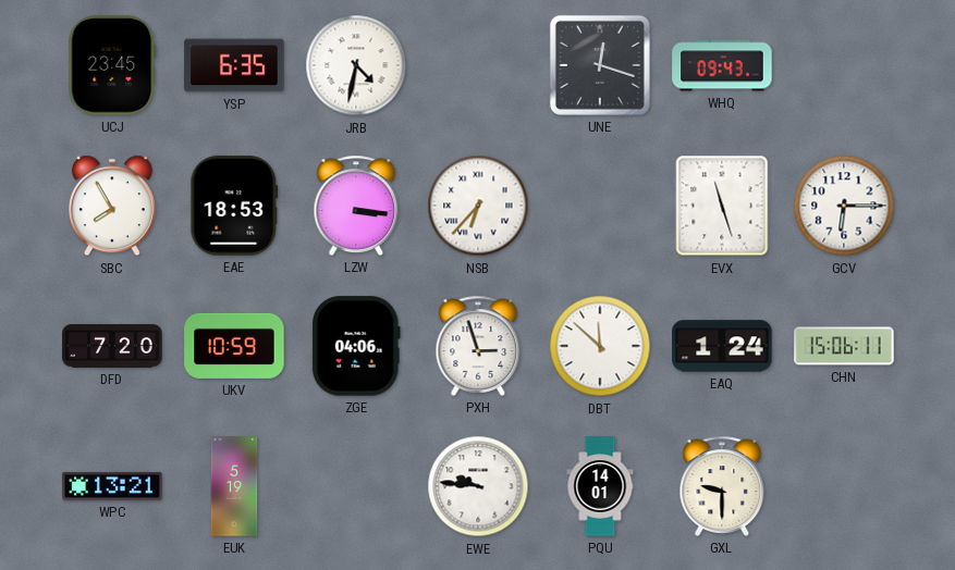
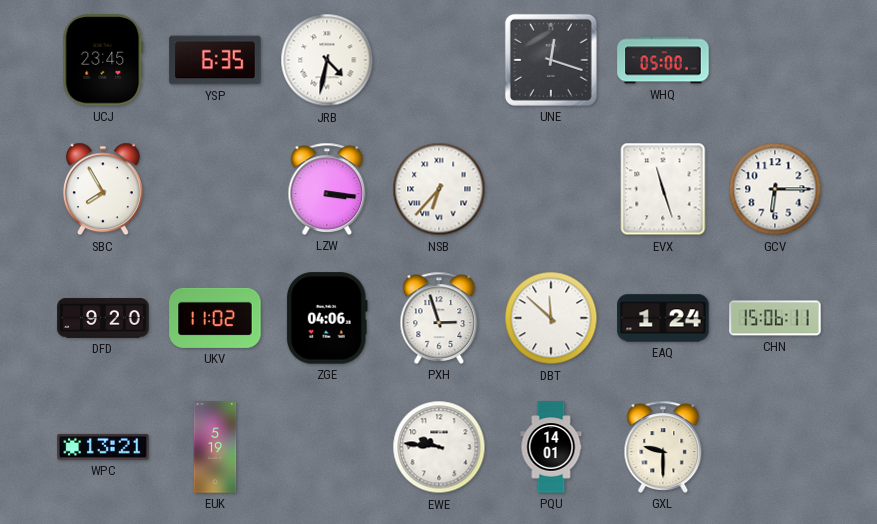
WHQ: 09:43 -> 05:00
EAE: 18:53 -> none
DFD: 7:20 -> 9:20
UKV: 10:59 -> 11:02
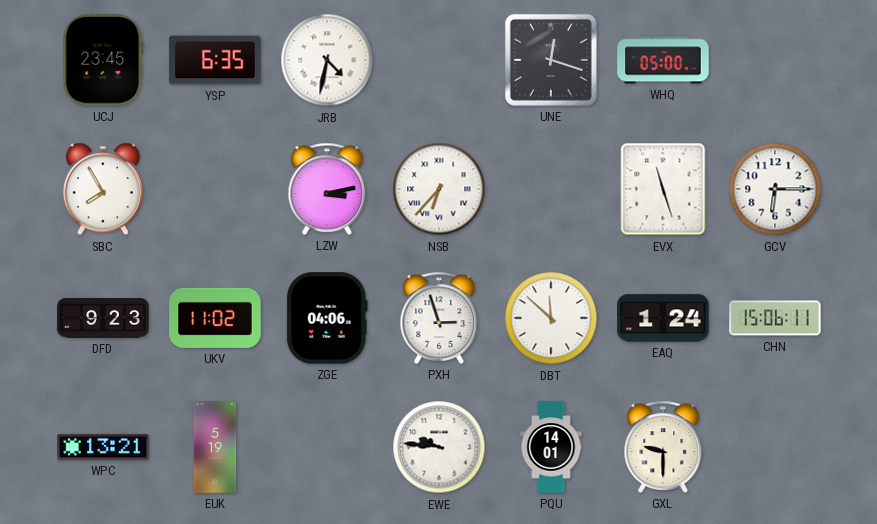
LZW: 3:16 -> 3:13
DFD: 9:20 -> 9:23
